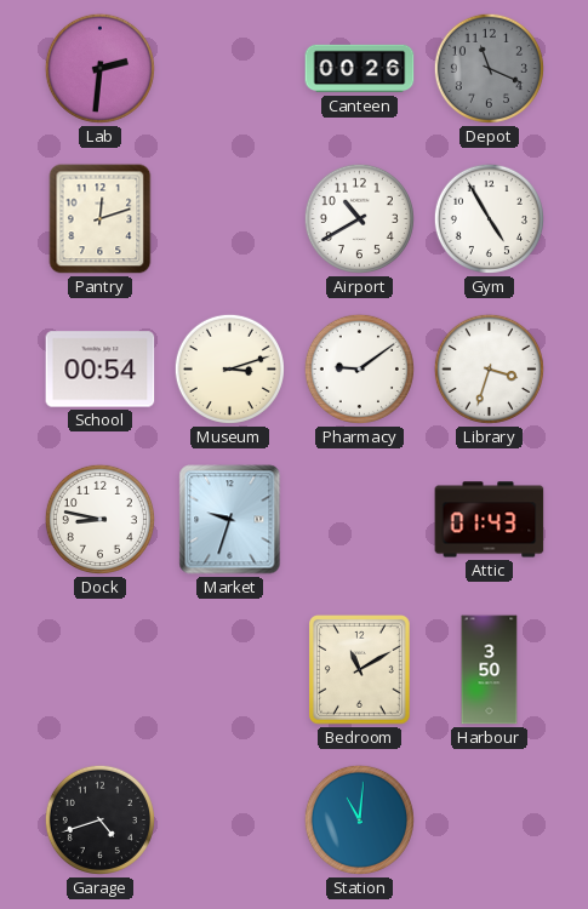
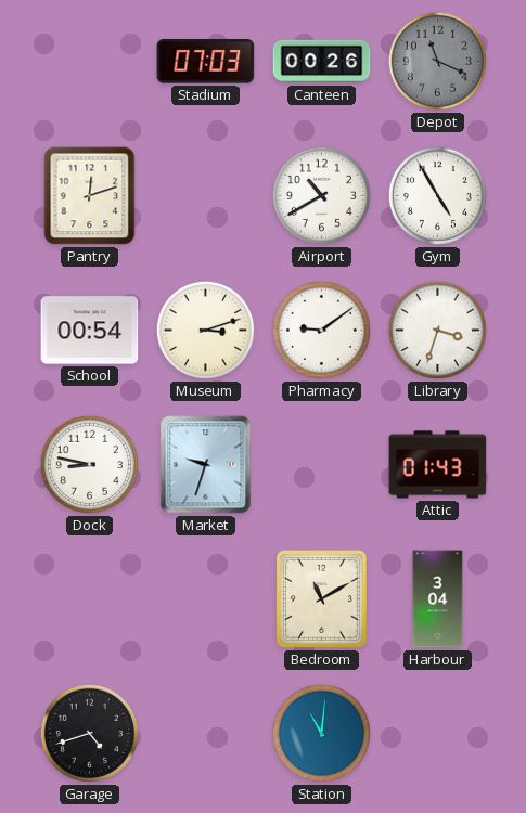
Lab: 2:31 -> none
Stadium: none -> 07:03
Harbour: 3:50 -> 3:04
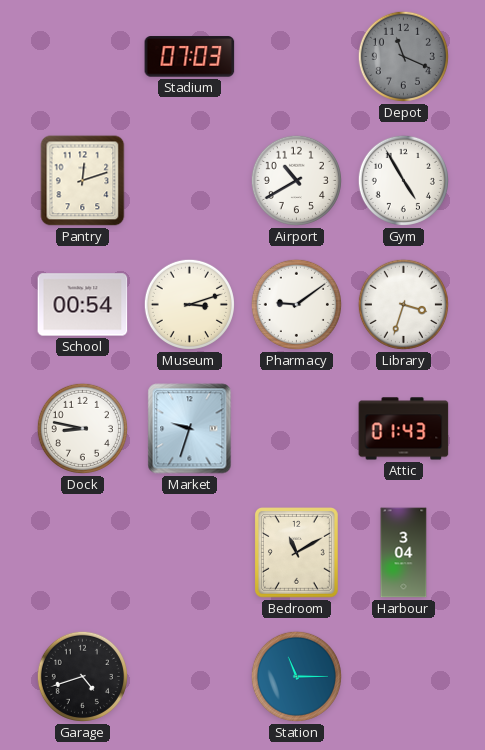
Canteen: 00:26 -> none
Station: 11:01 -> 11:15
